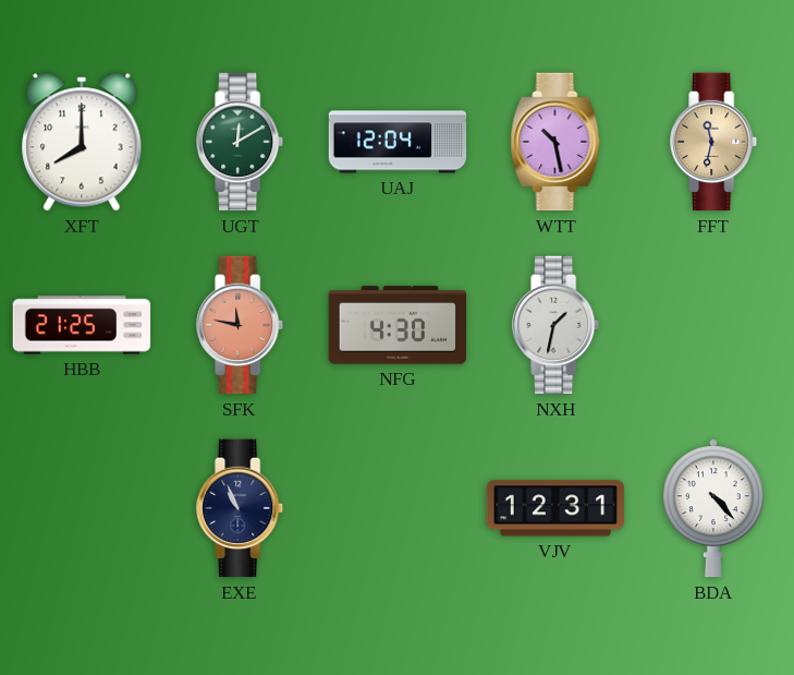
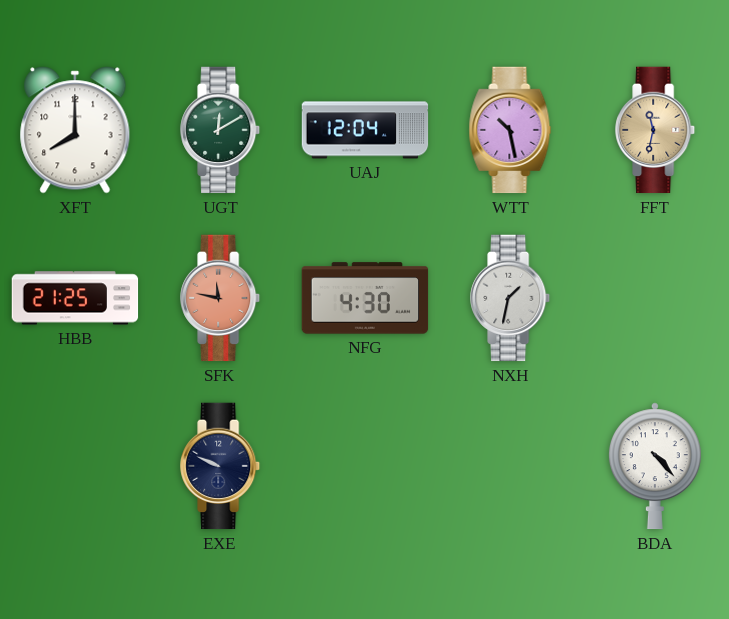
EXE: 10:56 -> 9:49
VJV: 12:31 -> none
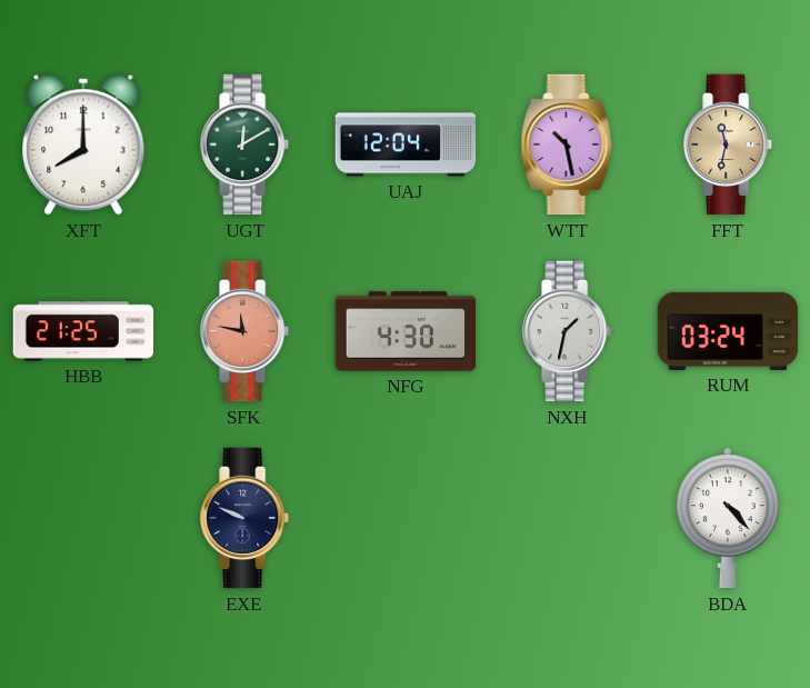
RUM: none -> 03:24
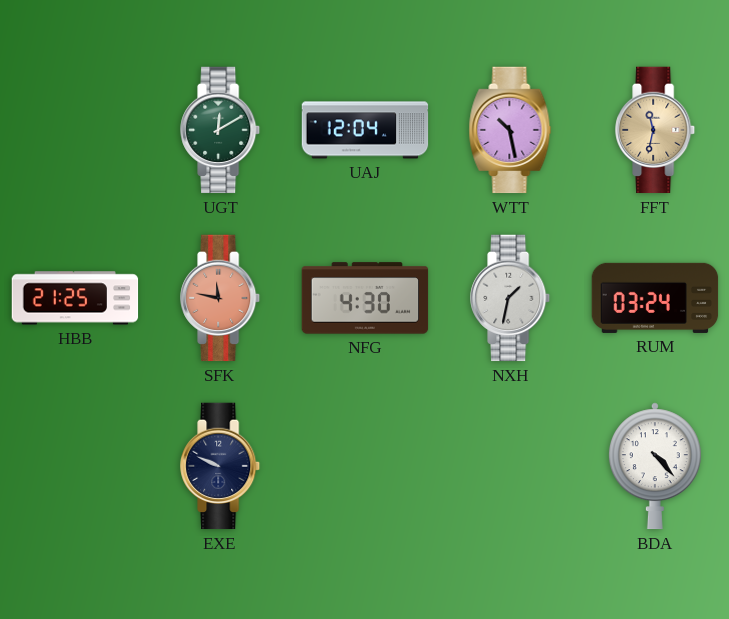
XFT: 8:00 -> none
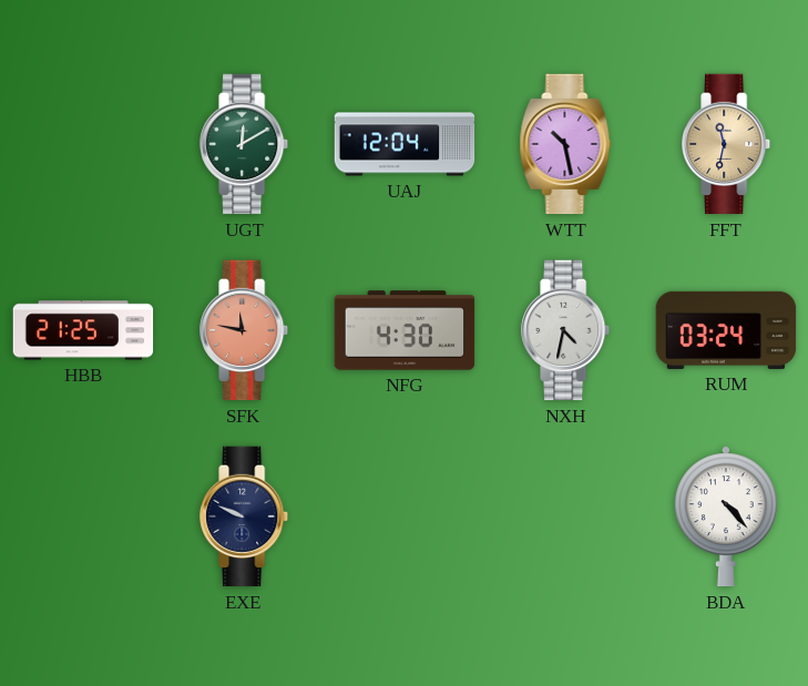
NXH: 1:32 -> 4:32
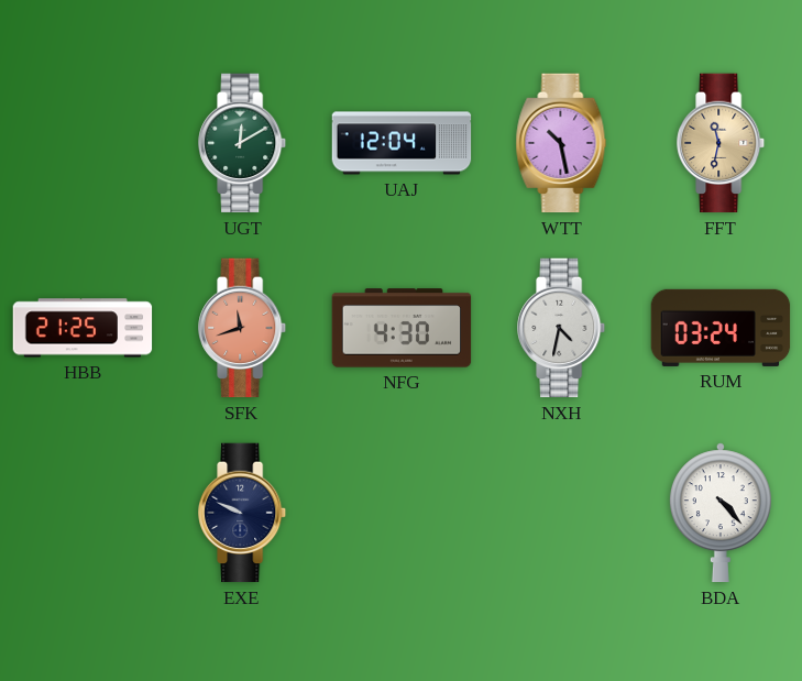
SFK: 11:47 -> 11:42
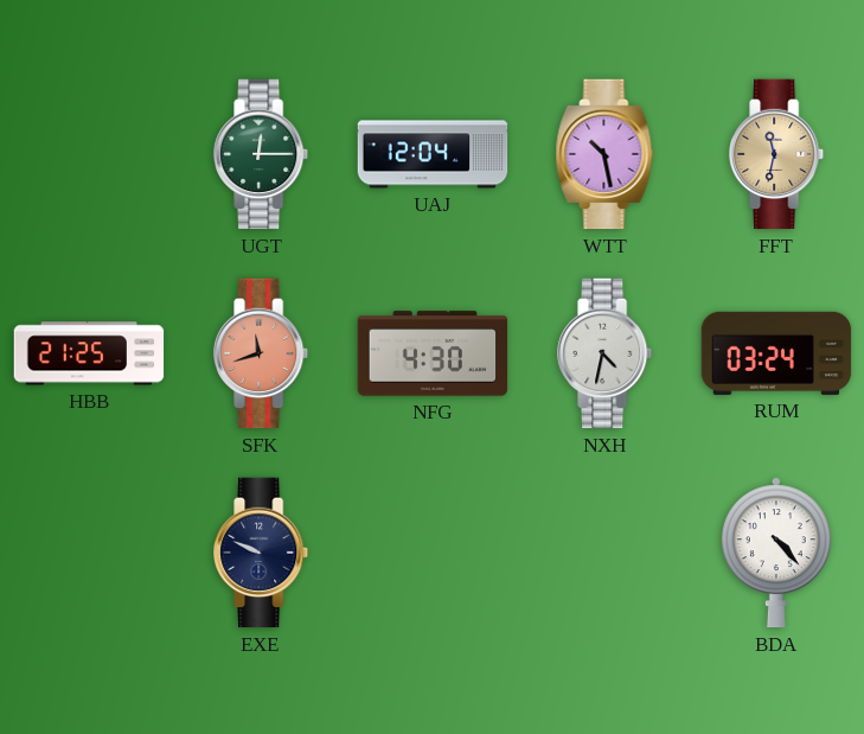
UGT: 12:10 -> 12:15
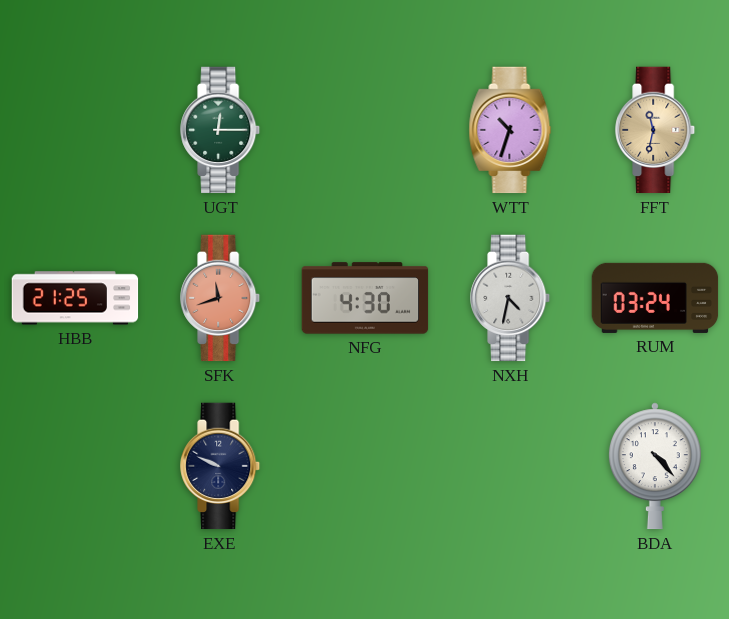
UAJ: 12:04 -> none
WTT: 10:28 -> 10:33
